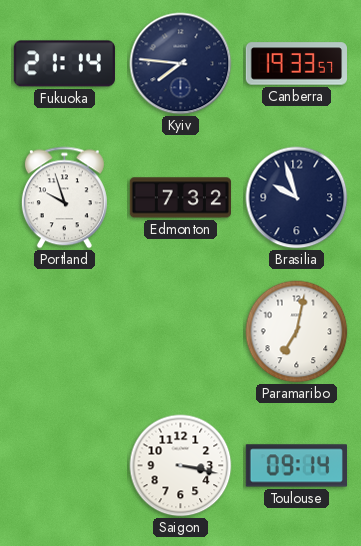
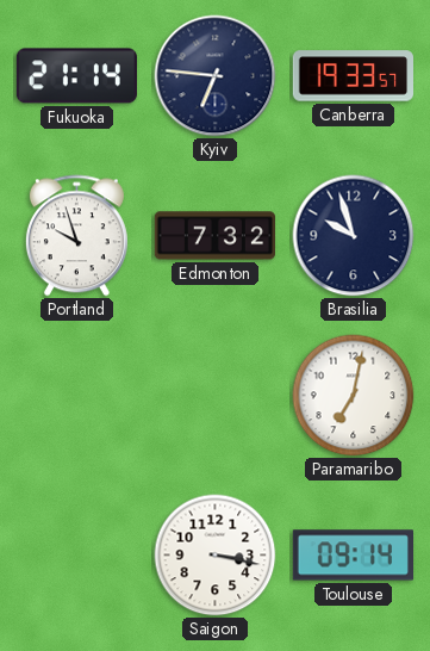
Kyiv: 7:46 -> 6:46
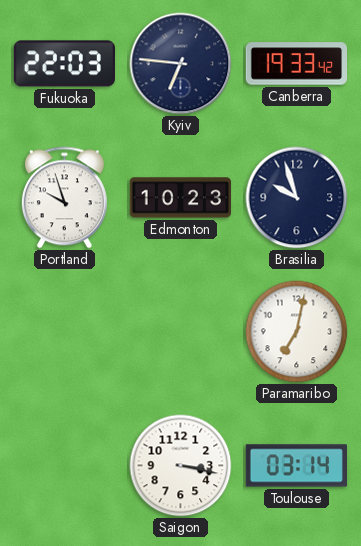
Fukuoka: 21:14 -> 22:03
Canberra: 19:33:57 -> 19:33:42
Edmonton: 7:32 -> 10:23
Toulouse: 09:14 -> 03:14
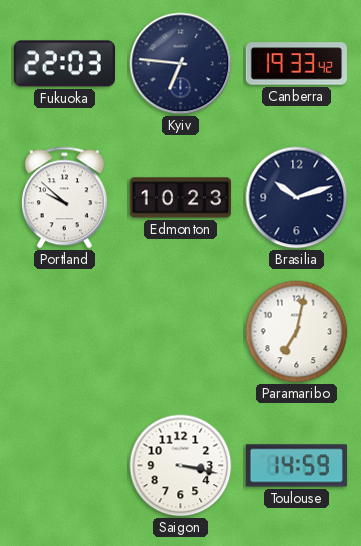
Portland: 9:57 -> 9:52
Brasilia: 9:57 -> 10:12
Toulouse: 03:14 -> 14:59
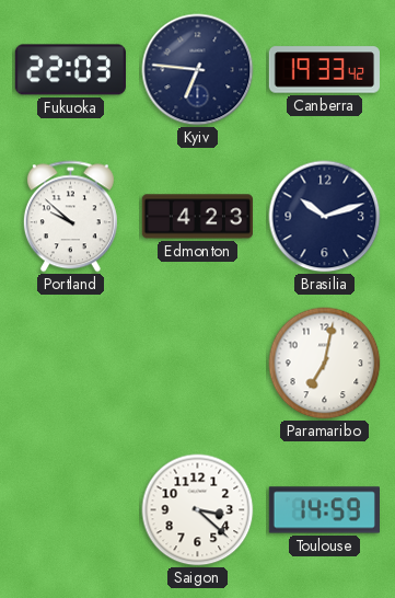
Edmonton: 10:23 -> 4:23
Saigon: 3:17 -> 3:22
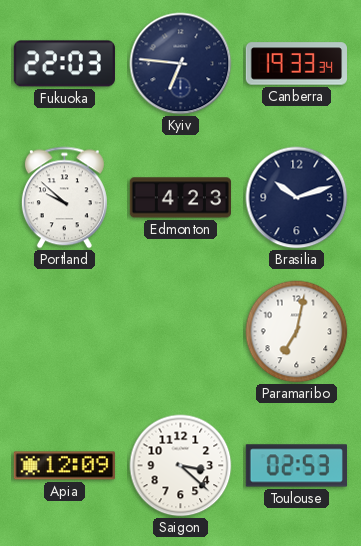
Canberra: 19:33:42 -> 19:33:34
Apia: none -> 12:09
Toulouse: 14:59 -> 02:53
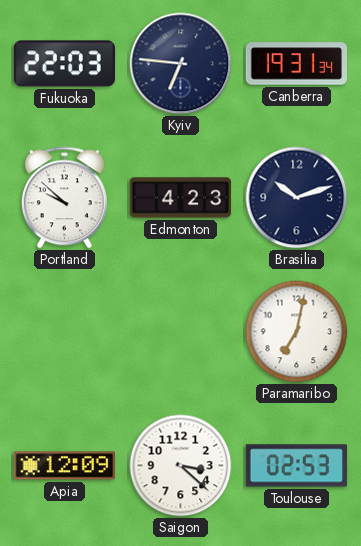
Canberra: 19:33 -> 19:31
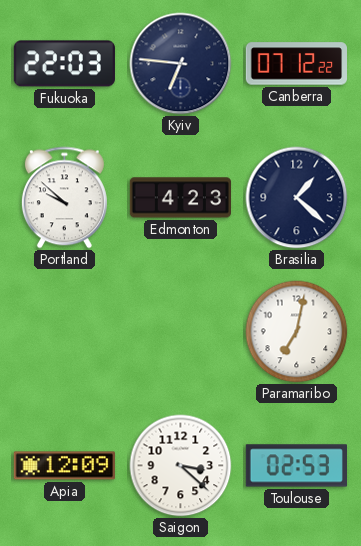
Canberra: 19:31 -> 07:12
Brasilia: 10:12 -> 1:22
